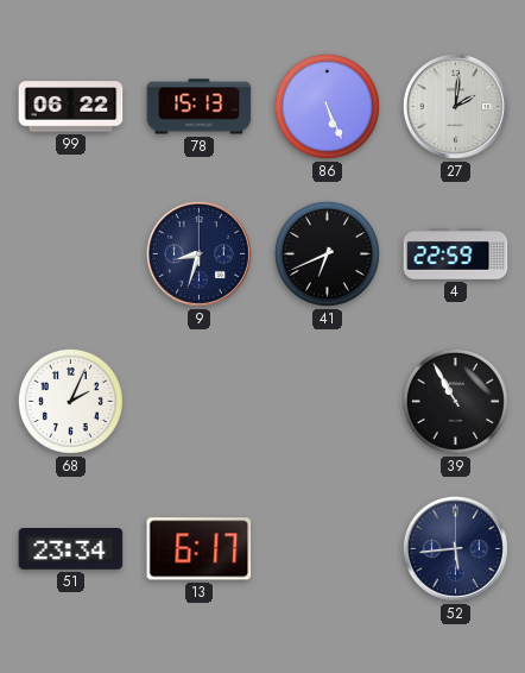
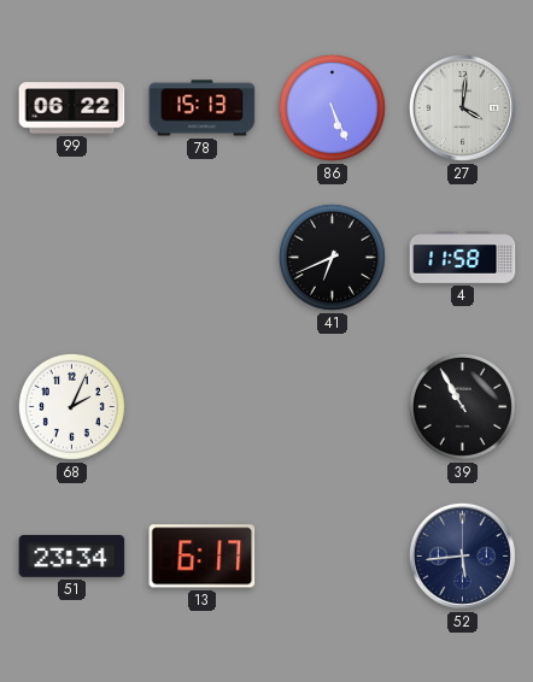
27: 2:01 -> 4:01
9: 8:33 -> none
4: 22:59 -> 11:58
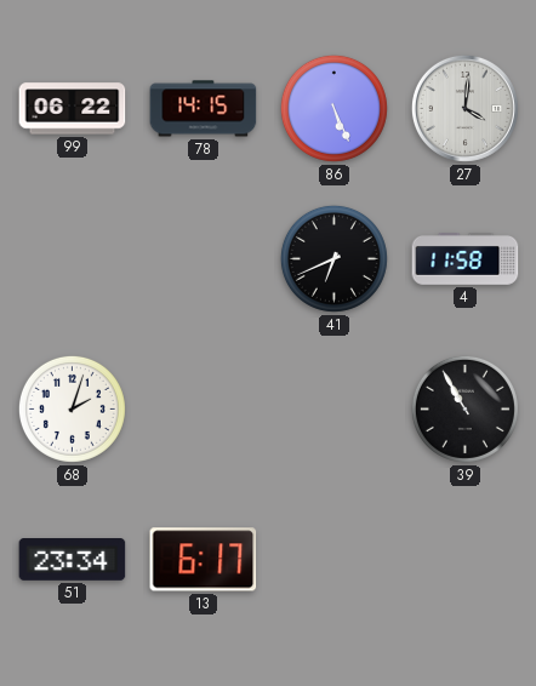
78: 15:13 -> 14:15
68: 2:04 -> 2:03
52: 5:44 -> none
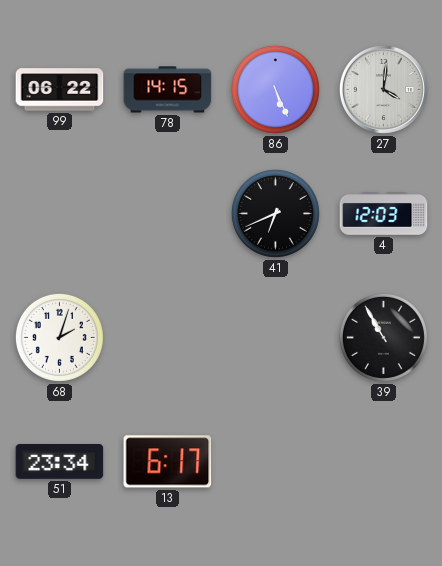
4: 11:58 -> 12:03
